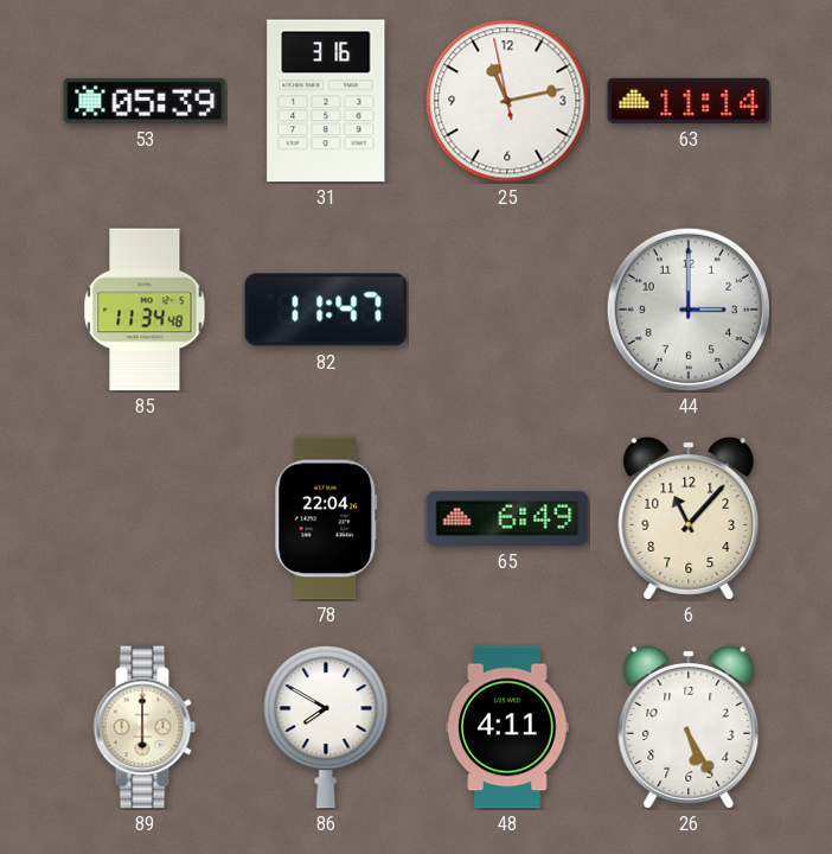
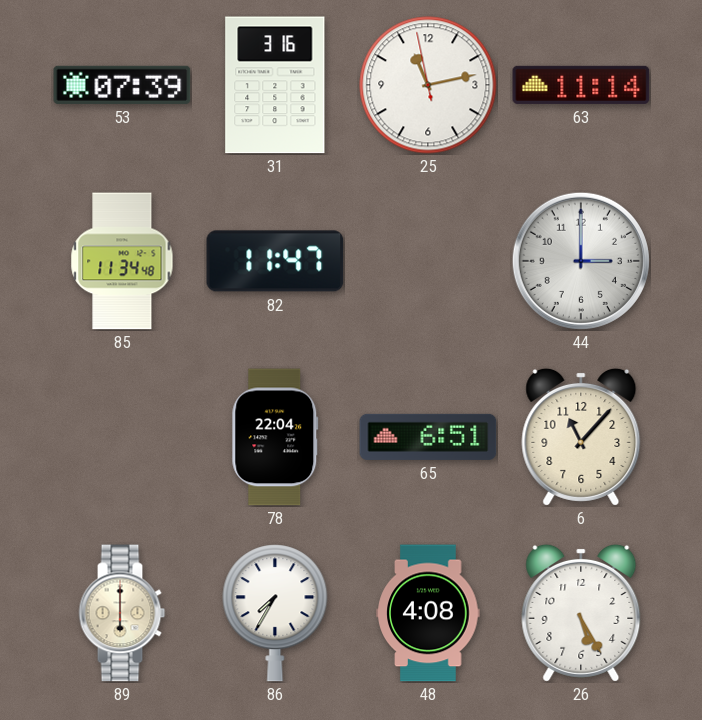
53: 05:39 -> 07:39
65: 6:49 -> 6:51
86: 7:50 -> 7:35
48: 4:11 -> 4:08
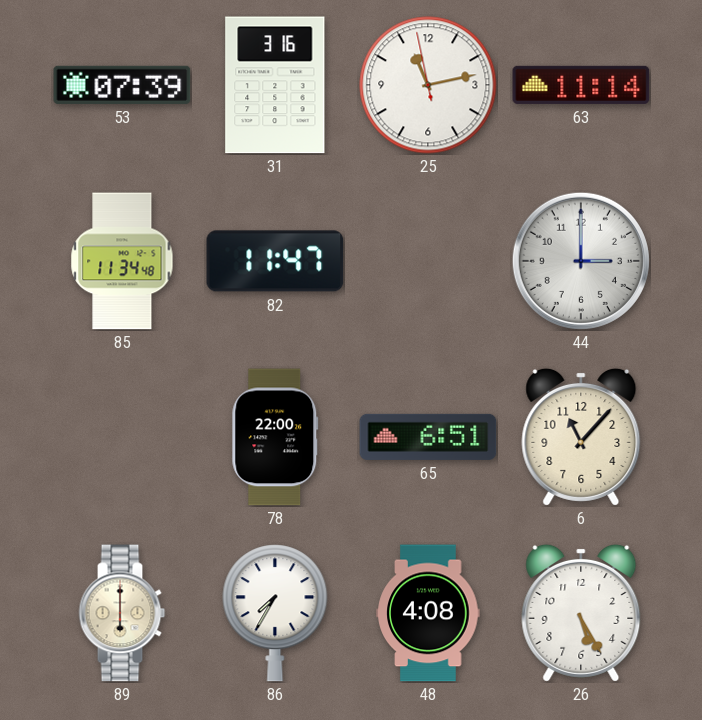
78: 22:04 -> 22:00
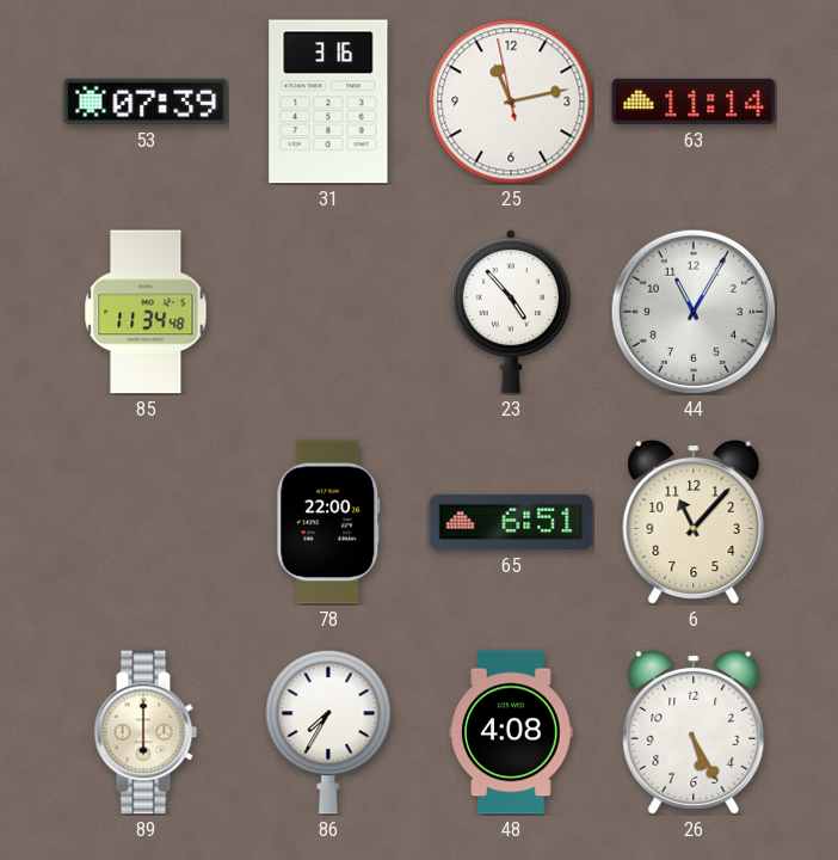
82: 11:47 -> none
23: none -> 4:53
44: 3:00 -> 11:05
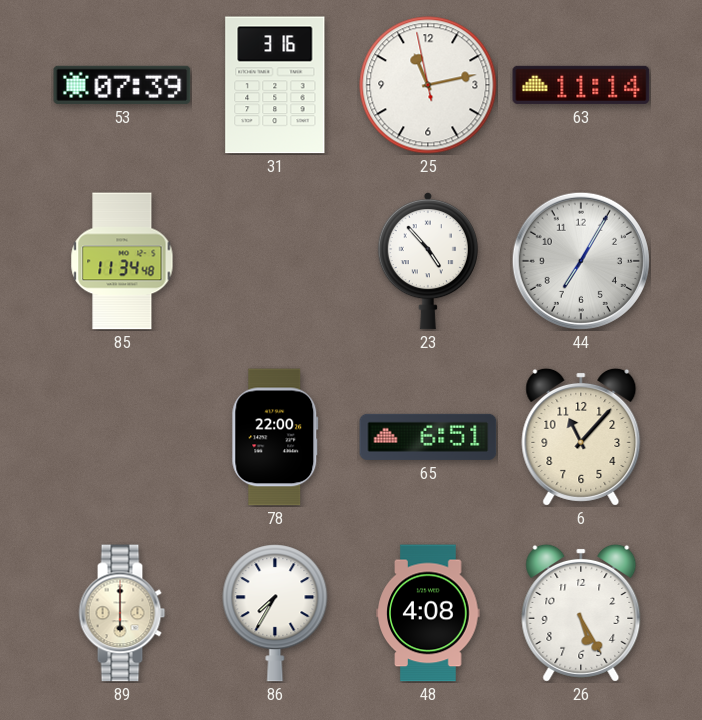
44: 11:05 -> 7:05
